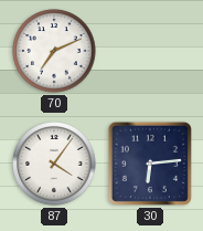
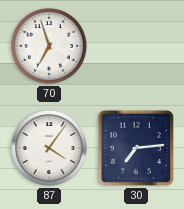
70: 7:11 -> 6:57
30: 6:14 -> 7:14
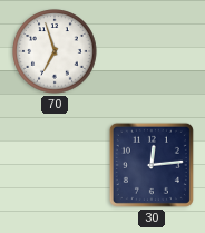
87: 4:06 -> none
30: 7:14 -> 12:14
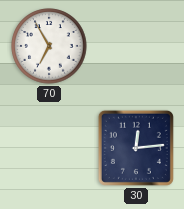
70: 6:57 -> 6:55
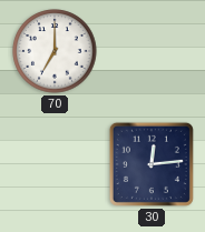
70: 6:55 -> 7:00
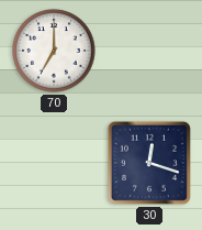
30: 12:14 -> 12:18
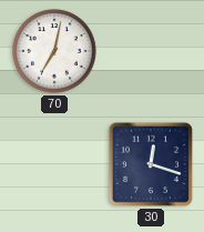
70: 7:00 -> 7:02
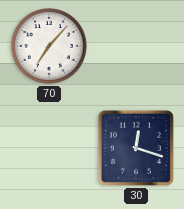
70: 7:02 -> 7:07
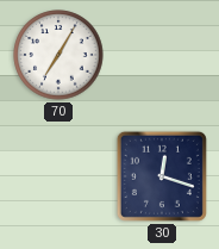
70: 7:07 -> 7:05
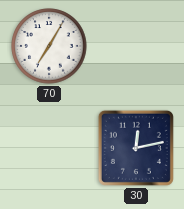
30: 12:18 -> 12:13
